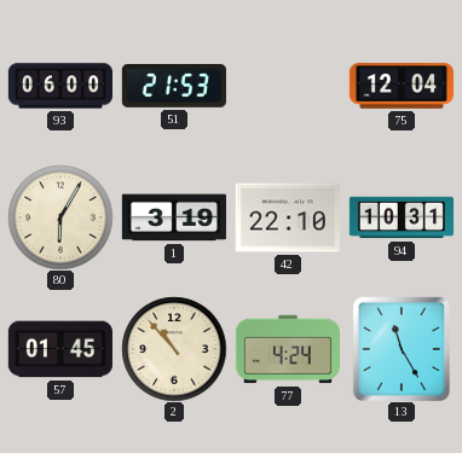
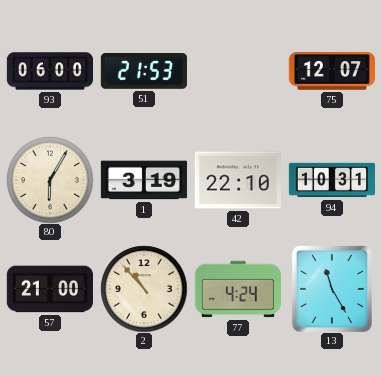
75: 12:04 -> 12:07
57: 01:45 -> 21:00
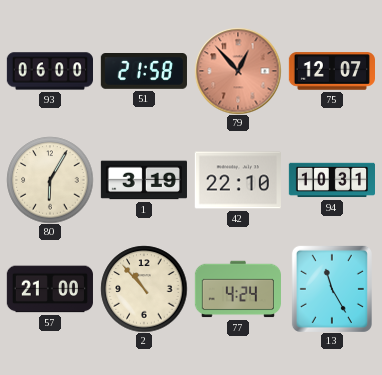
51: 21:53 -> 21:58
79: none -> 12:53
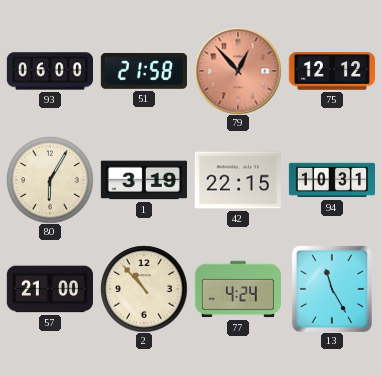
75: 12:07 -> 12:12
42: 22:10 -> 22:15
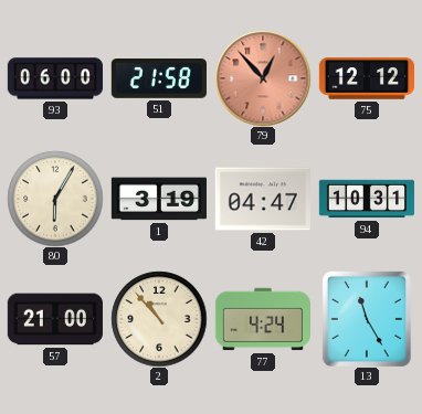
42: 22:15 -> 04:47
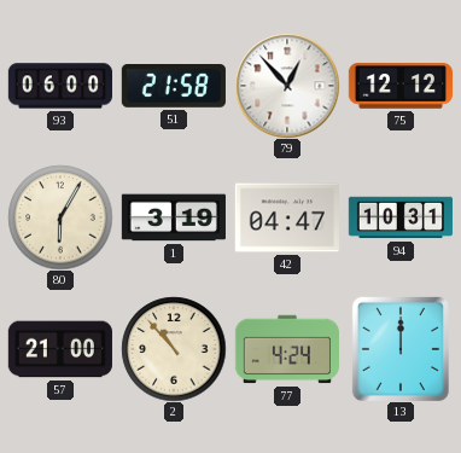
79 dial: salmon -> white
13: 11:25 -> 12:00
